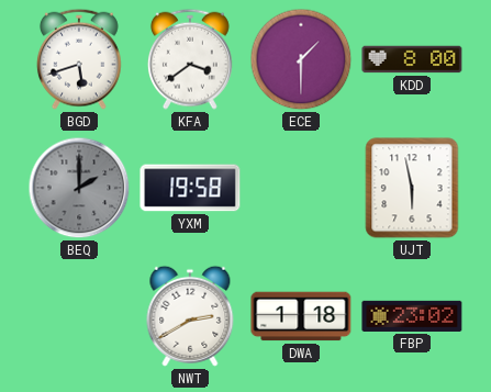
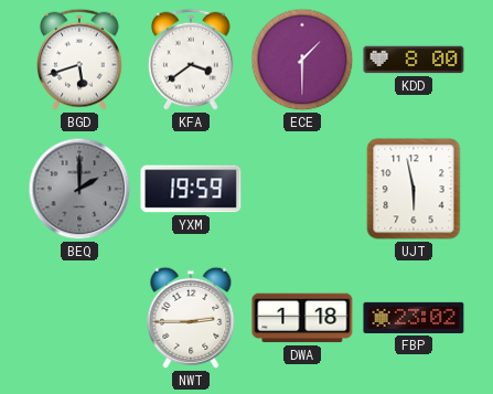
YXM: 19:58 -> 19:59
NWT: 2:40 -> 2:45
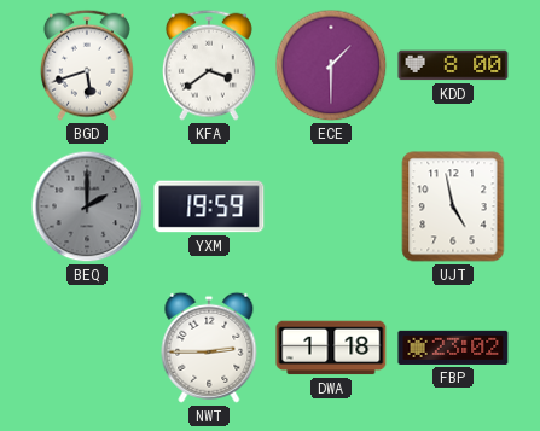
UJT: 5:58 -> 4:58
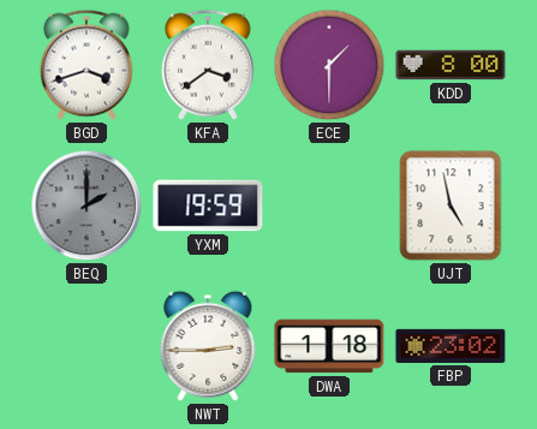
BGD: 5:42 -> 3:42
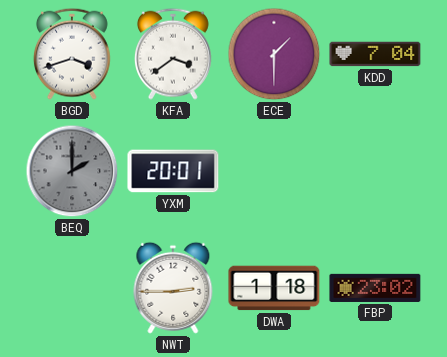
KDD: 8:00 -> 7:04
YXM: 19:59 -> 20:01
UJT: 4:58 -> none
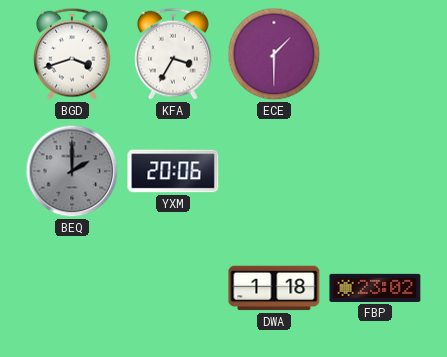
KFA: 3:39 -> 3:35
KDD: 7:04 -> none
YXM: 20:01 -> 20:06
NWT: 2:45 -> none
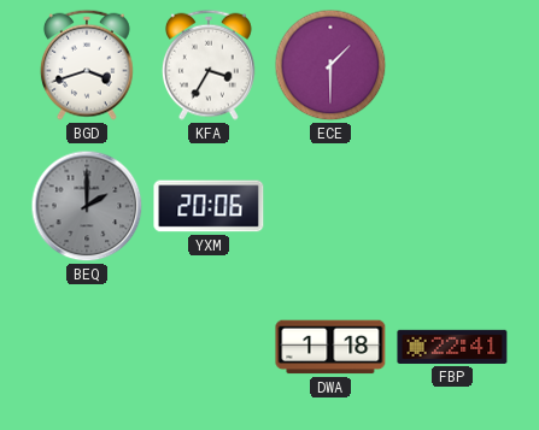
FBP: 23:02 -> 22:41
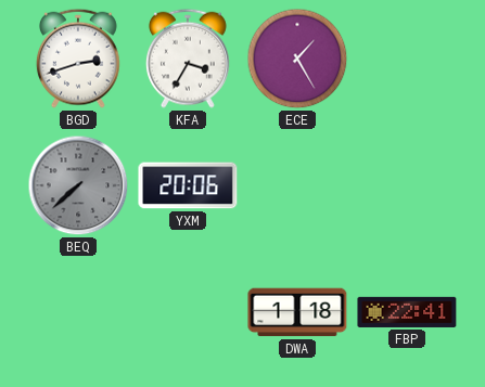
BGD: 3:42 -> 2:42
ECE: 1:30 -> 1:25
BEQ: 2:00 -> 7:38
